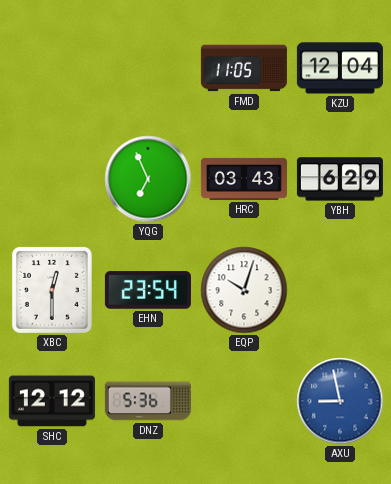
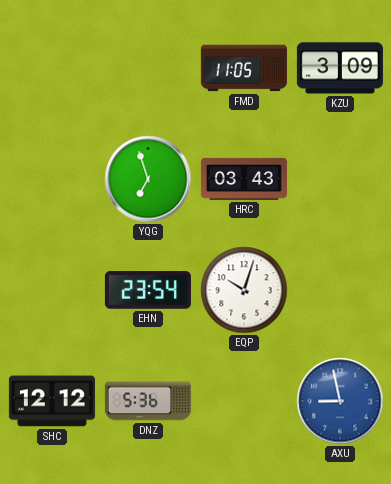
KZU: 12:04 -> 3:09
YQG: 6:56 -> 6:57
YBH: 6:29 -> none
XBC: 12:30 -> none
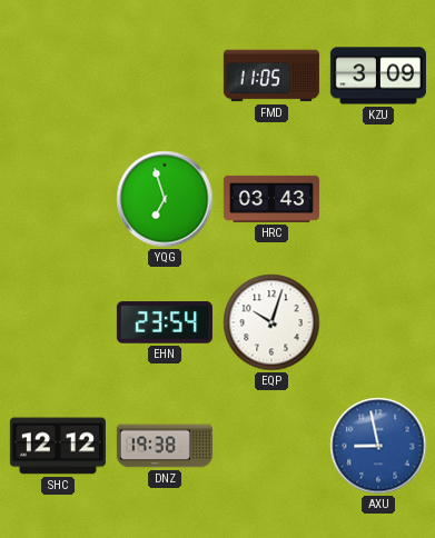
DNZ: 5:36 -> 19:38
